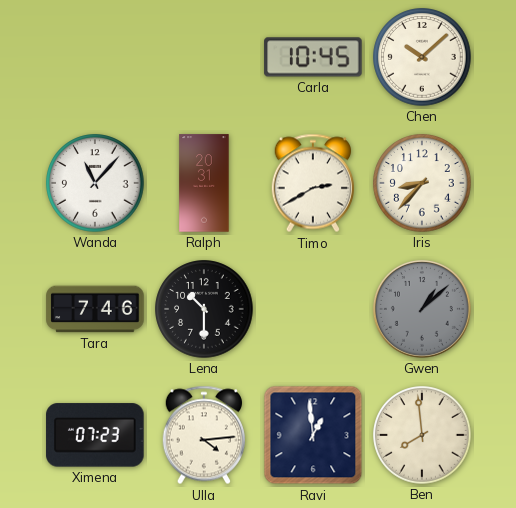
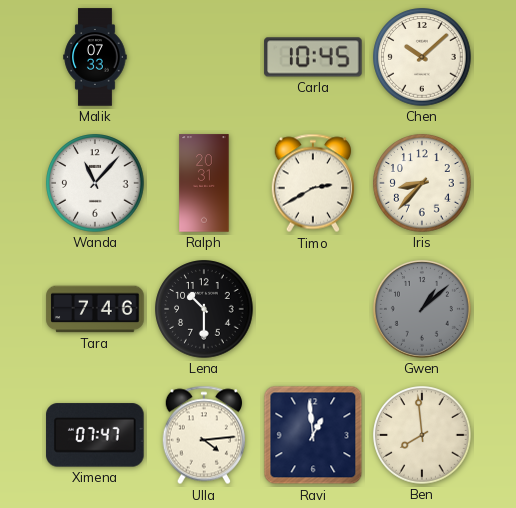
Malik: none -> 07:33
Ximena: 07:23 -> 07:47
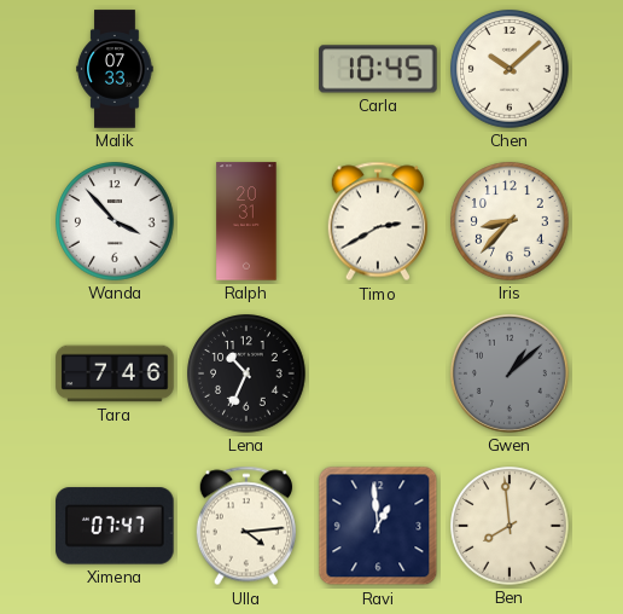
Wanda: 11:07 -> 3:53
Lena: 10:30 -> 10:34
